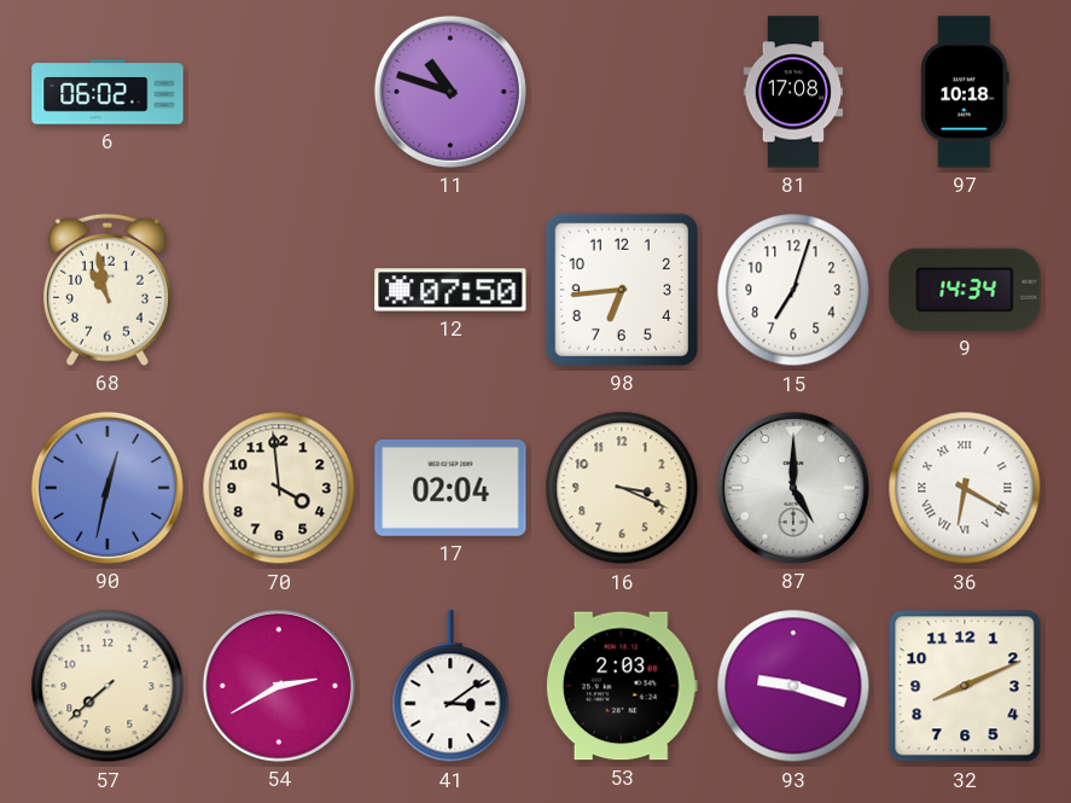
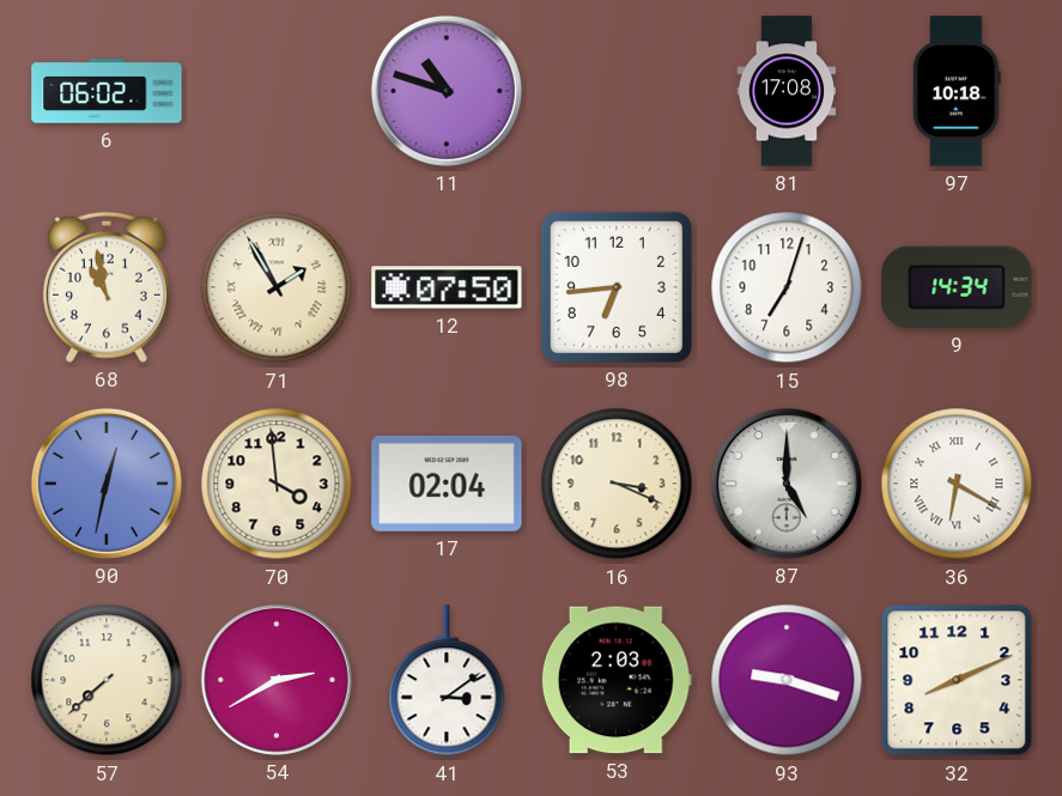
71: none -> 1:55
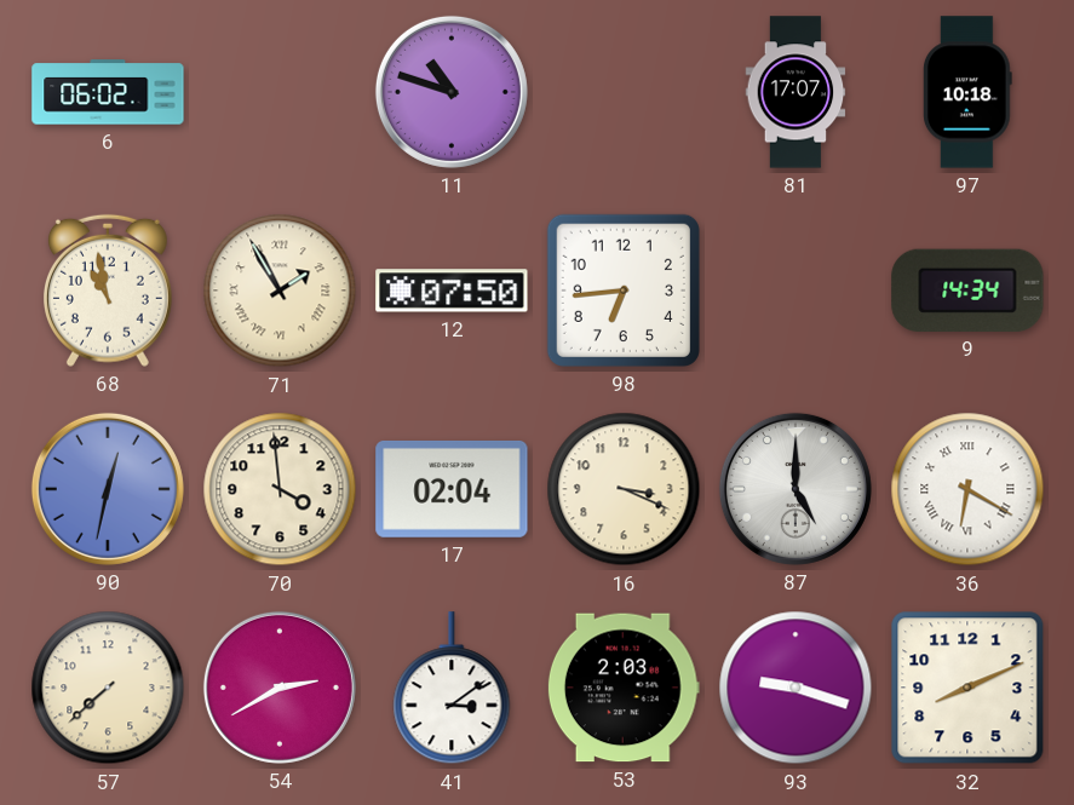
81: 17:08 -> 17:07
15: 7:03 -> none
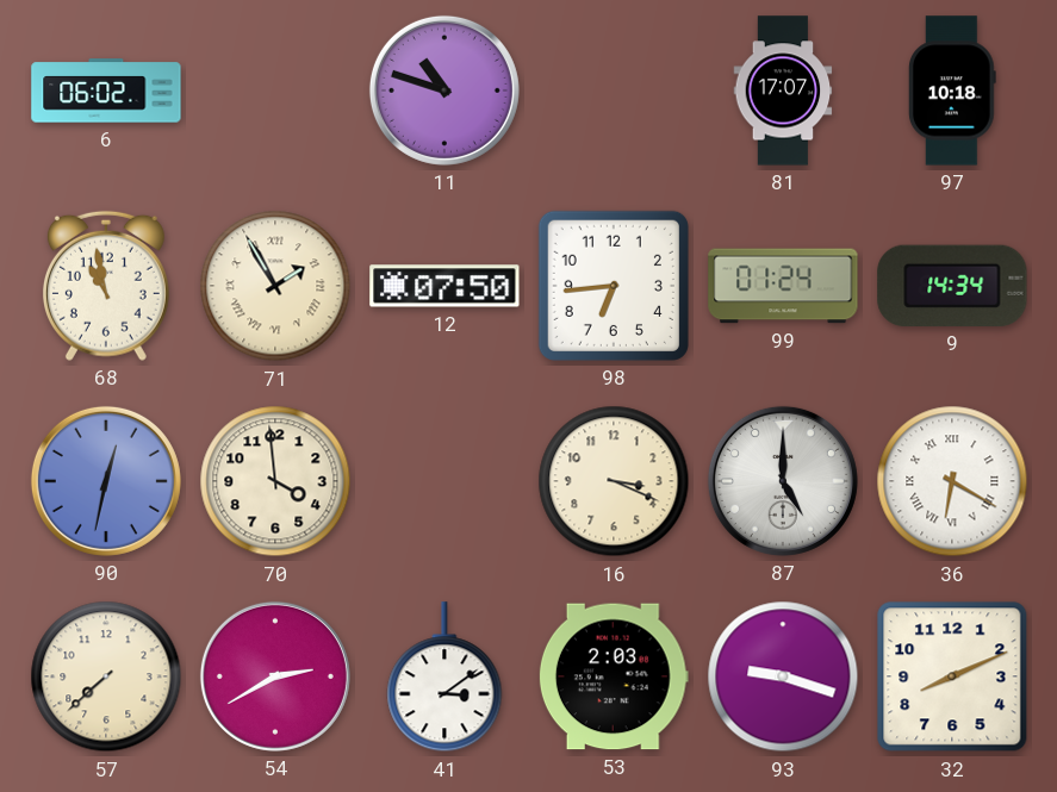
99: none -> 01:24
17: 02:04 -> none
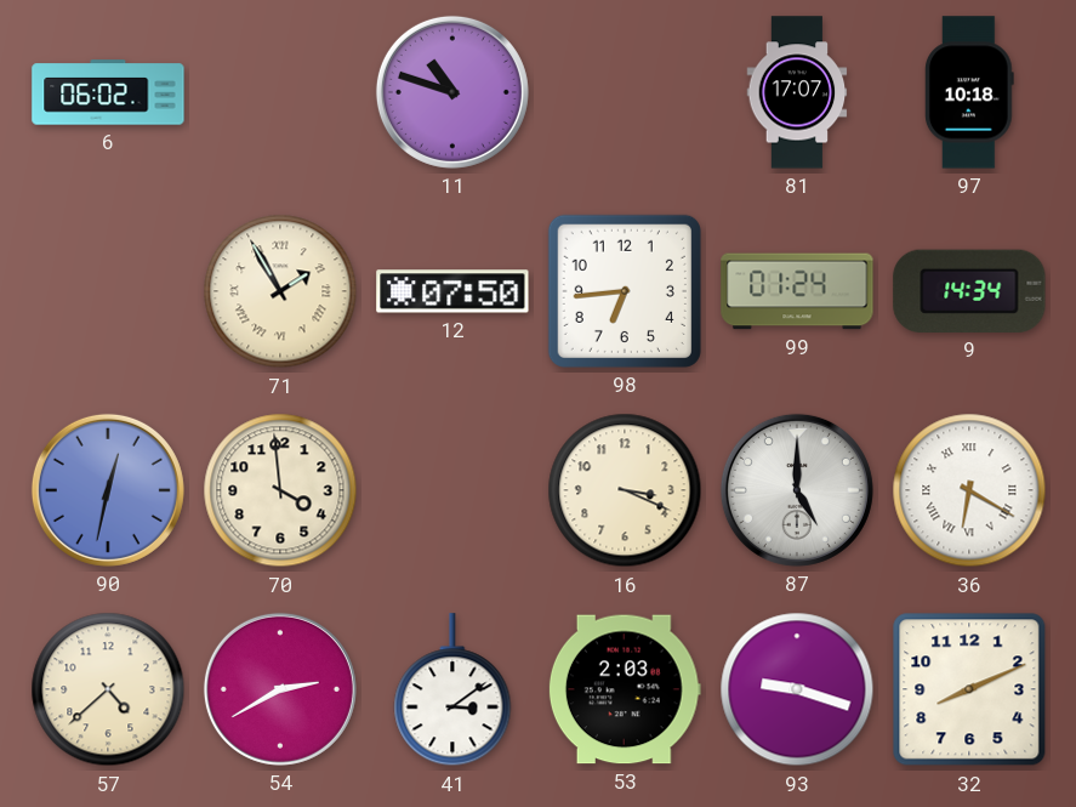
68: 10:58 -> none
57: 7:38 -> 4:38
